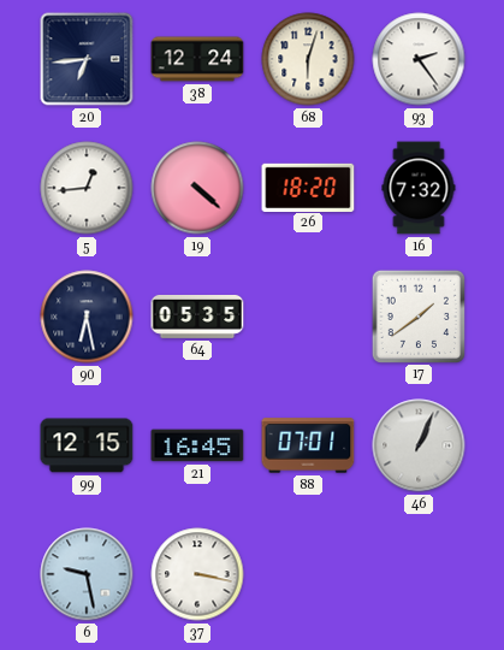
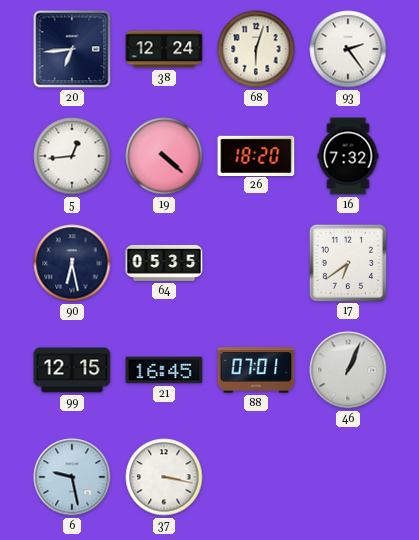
17: 1:39 -> 6:39
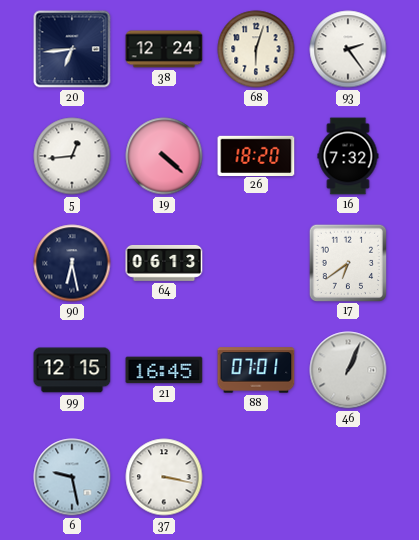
64: 05:35 -> 06:13
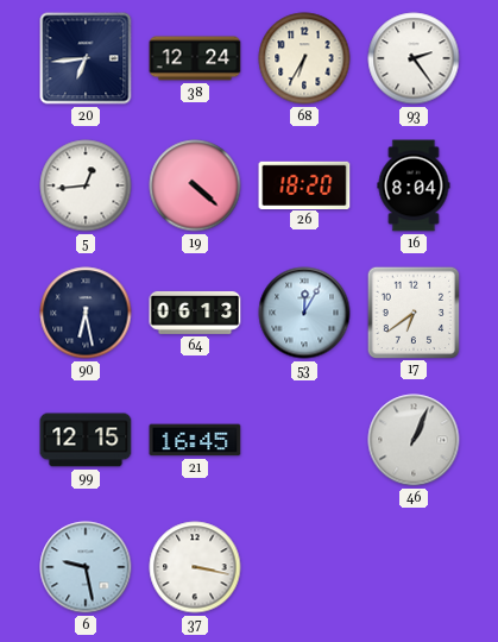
68: 6:03 -> 6:35
16: 7:32 -> 8:04
53: none -> 12:05
88: 07:01 -> none
